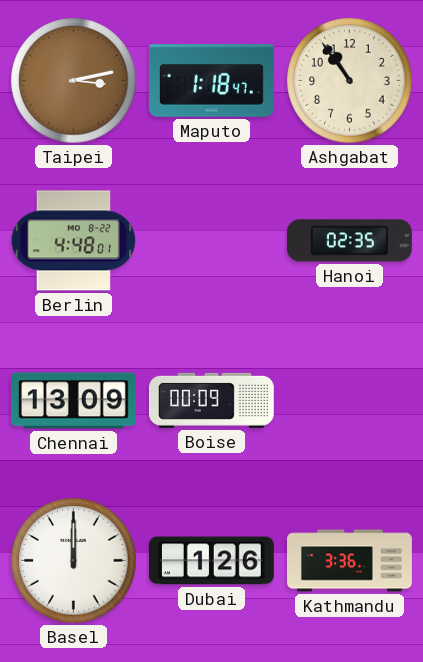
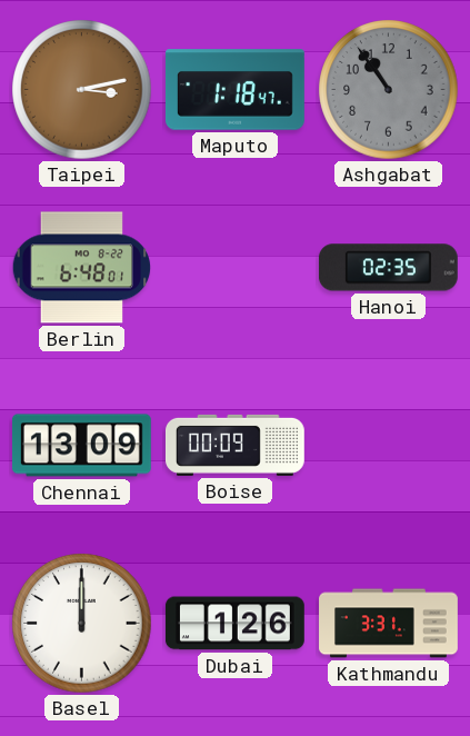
Ashgabat dial: cream -> grey
Berlin: 4:48 -> 6:48
Kathmandu: 3:36 -> 3:31
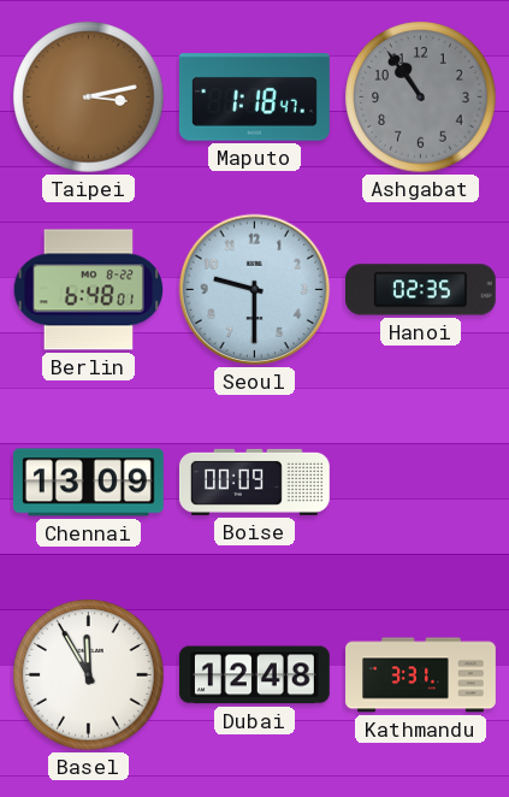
Seoul: none -> 9:30
Basel: 12:00 -> 11:55
Dubai: 1:26 -> 12:48
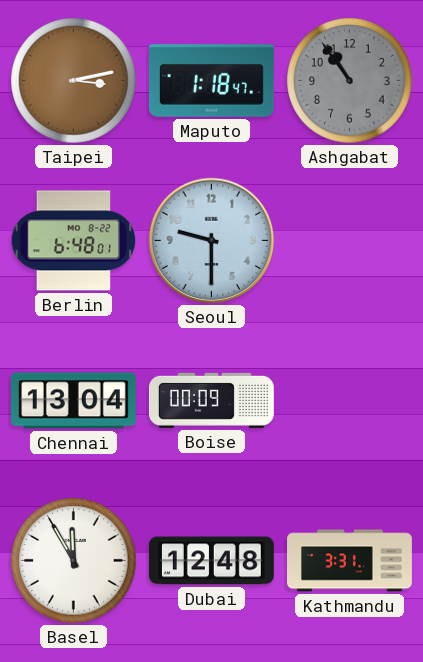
Hanoi: 02:35 -> none
Chennai: 13:09 -> 13:04
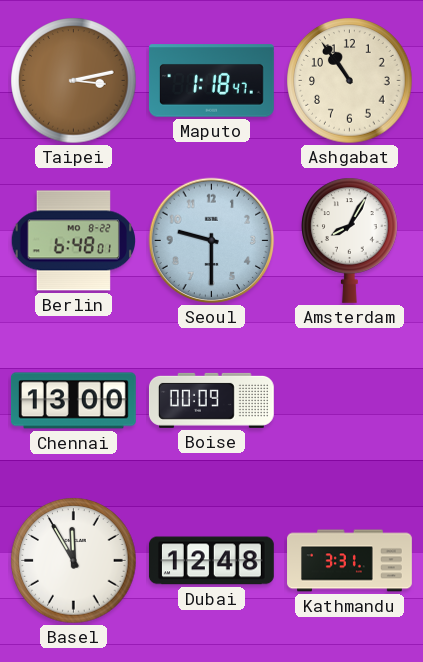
Ashgabat dial: grey -> cream
Amsterdam: none -> 8:05
Chennai: 13:04 -> 13:00
